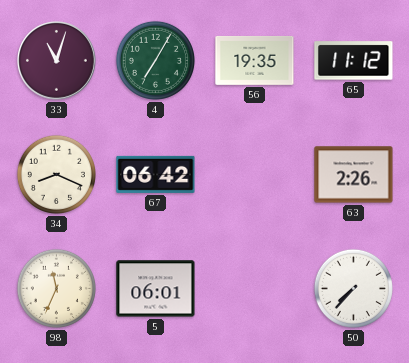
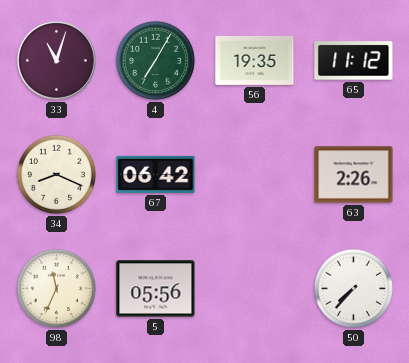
5: 06:01 -> 05:56
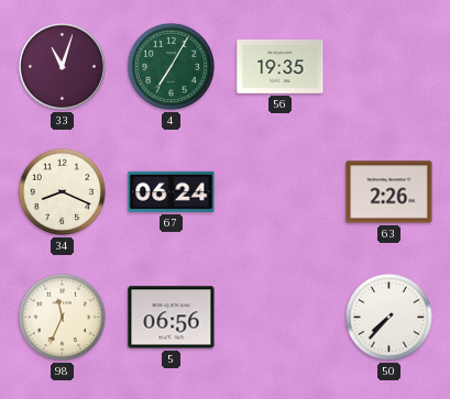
65: 11:12 -> none
67: 06:42 -> 06:24
5: 05:56 -> 06:56
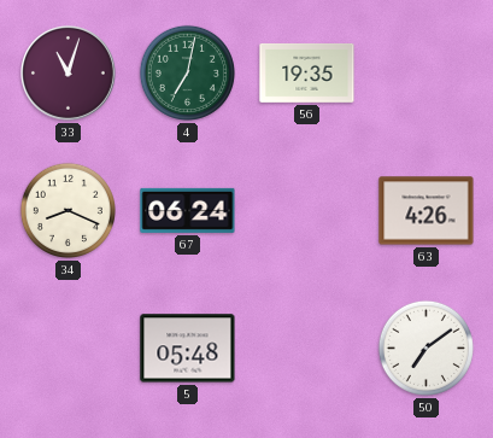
4: 7:05 -> 7:02
63: 2:26 -> 4:26
98: 11:34 -> none
5: 06:56 -> 05:48
50: 7:37 -> 7:09
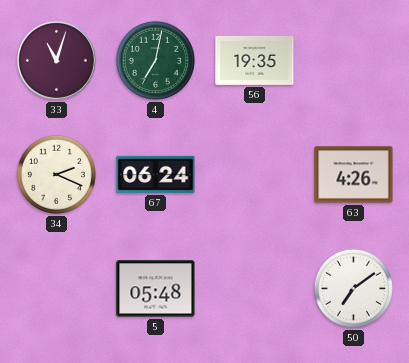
34: 8:19 -> 2:19
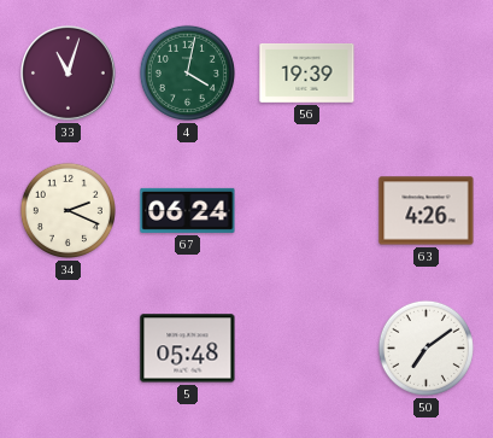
4: 7:02 -> 4:02
56: 19:35 -> 19:39
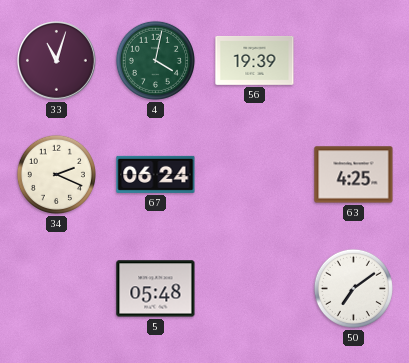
63: 4:26 -> 4:25
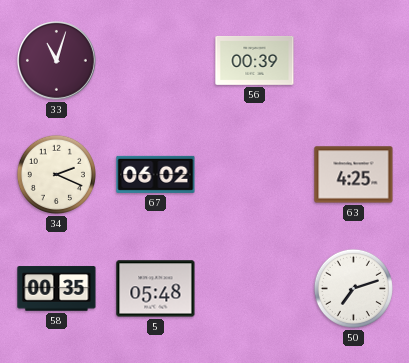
4: 4:02 -> none
56: 19:39 -> 00:39
67: 06:24 -> 06:02
58: none -> 00:35
50: 7:09 -> 7:12
